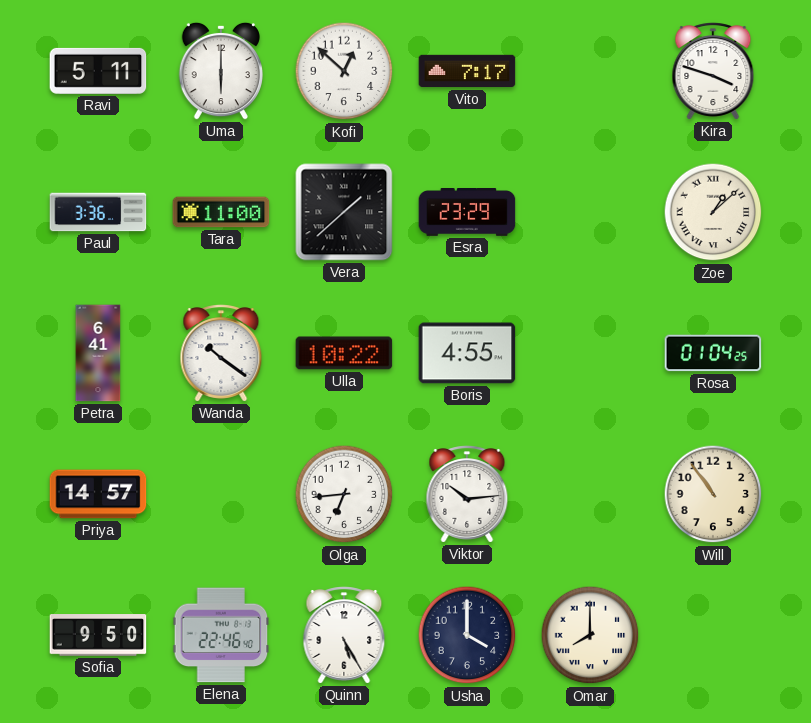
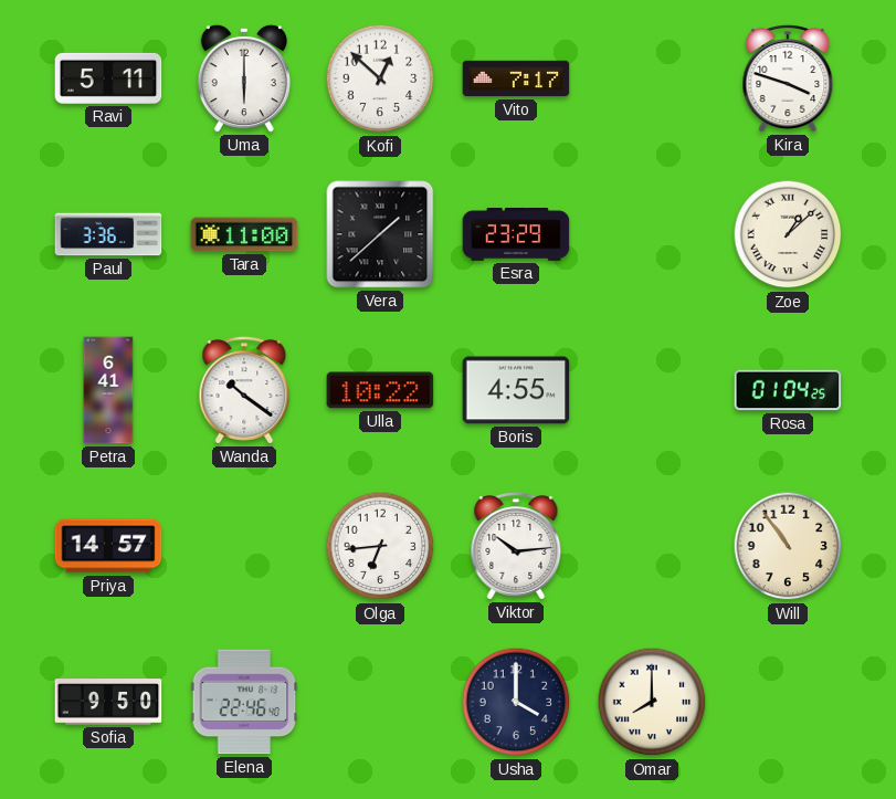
Quinn: 5:25 -> none
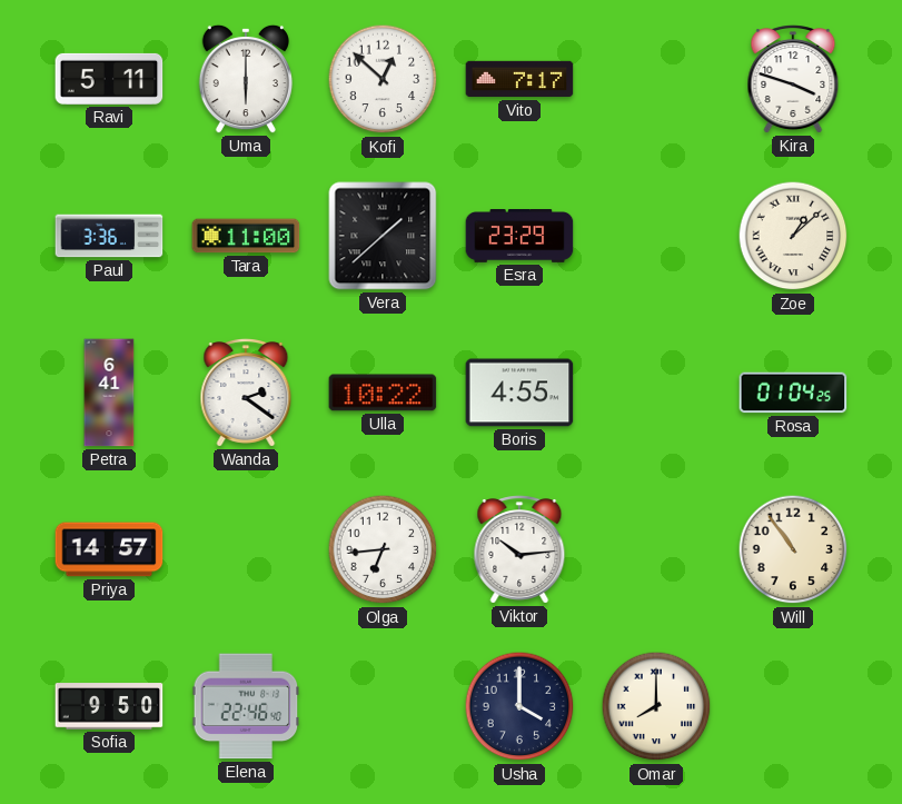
Wanda: 10:21 -> 2:21
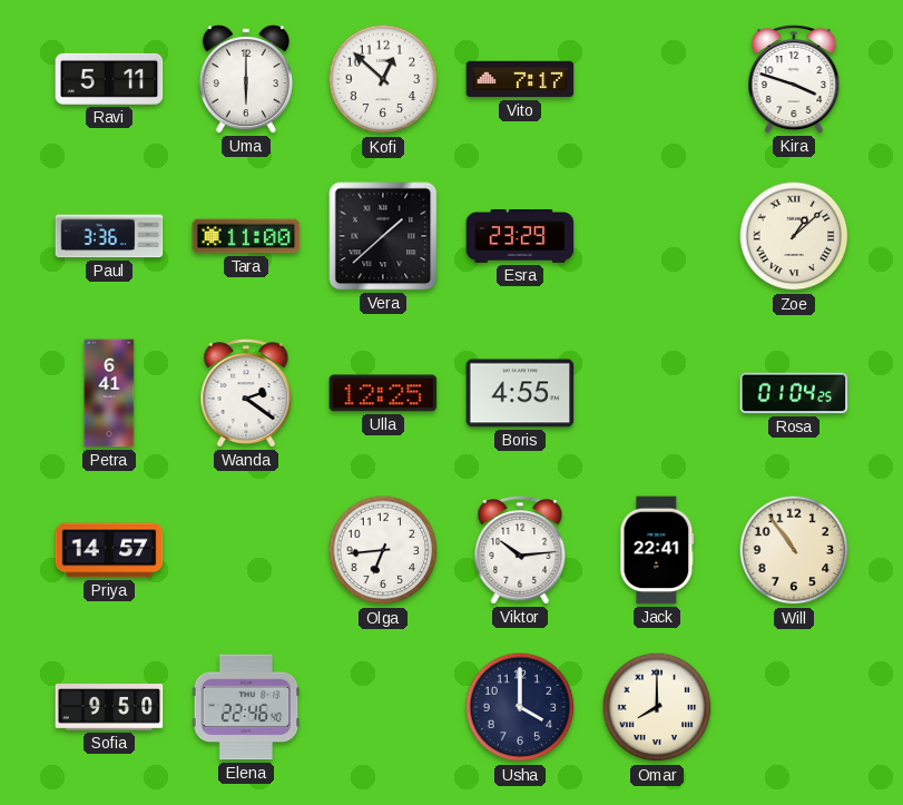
Ulla: 10:22 -> 12:25
Jack: none -> 22:41
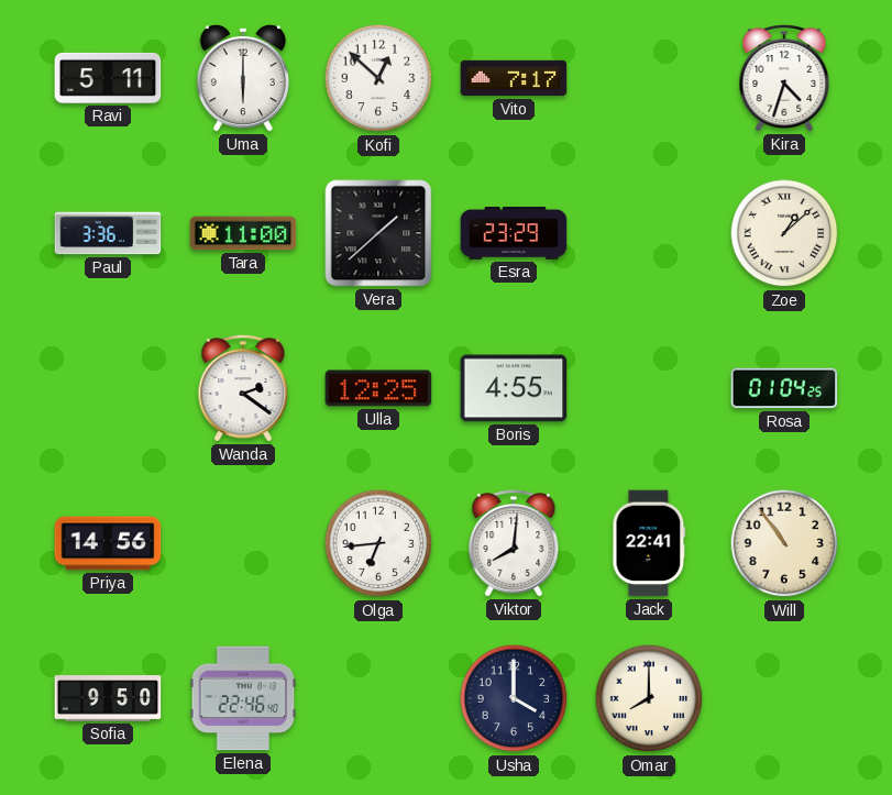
Kira: 3:48 -> 4:33
Petra: 6:41 -> none
Priya: 14:57 -> 14:56
Viktor: 10:14 -> 8:01
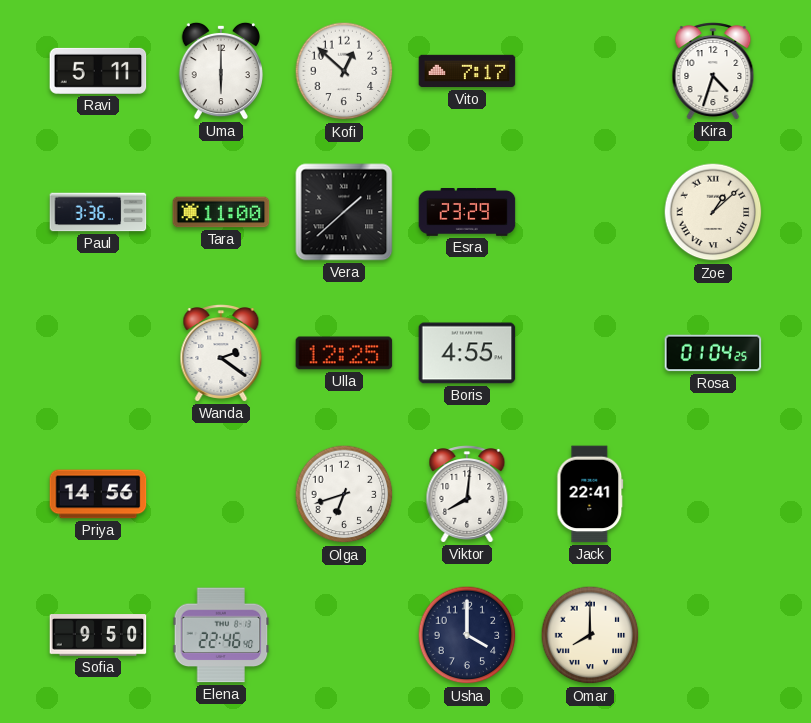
Olga: 6:44 -> 6:42
Will: 10:54 -> none
